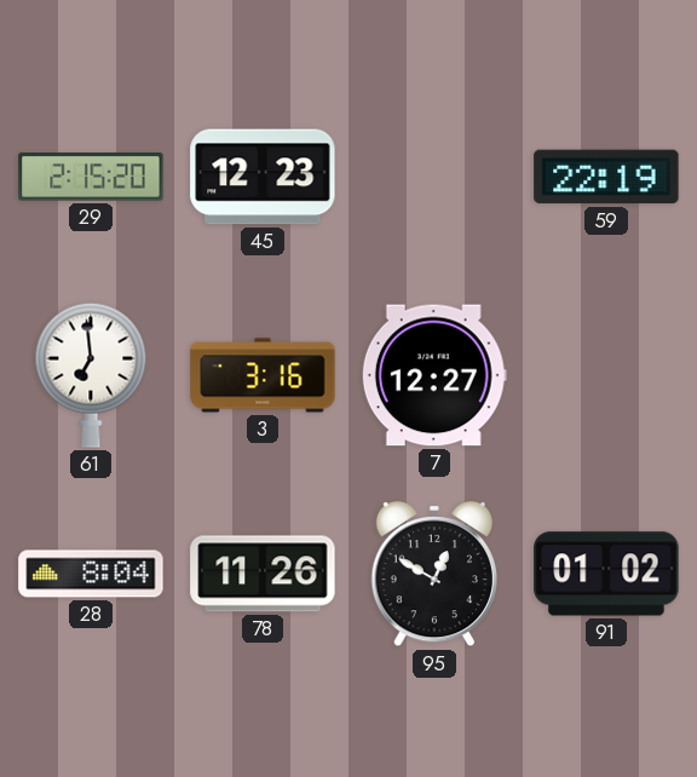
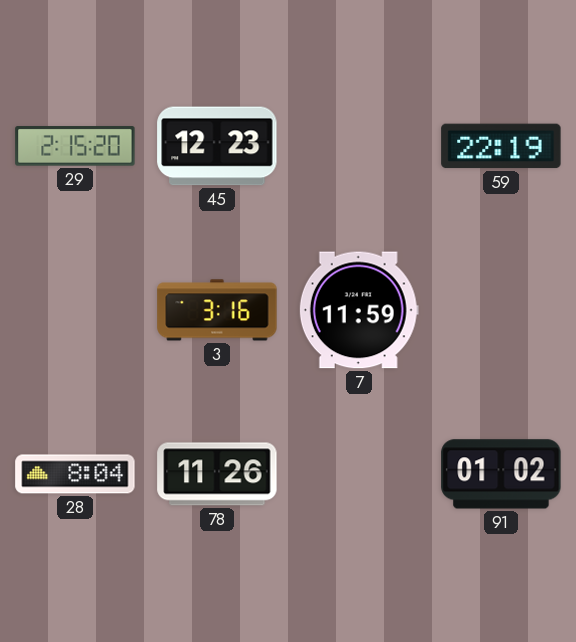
61: 6:59 -> none
7: 12:27 -> 11:59
95: 12:50 -> none
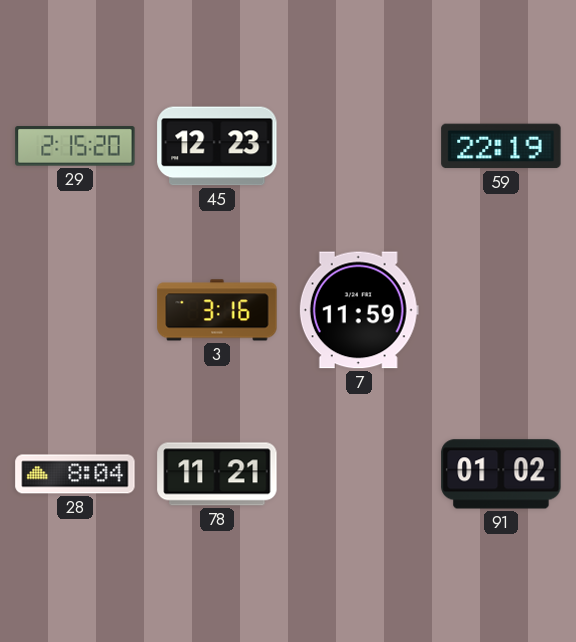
78: 11:26 -> 11:21
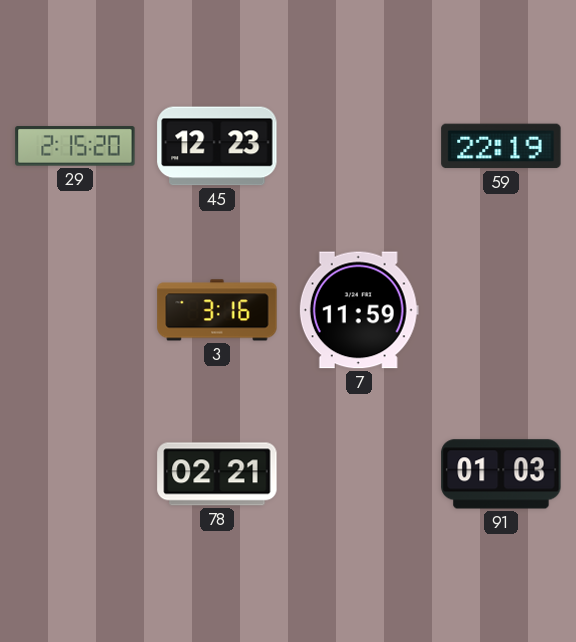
28: 8:04 -> none
78: 11:21 -> 02:21
91: 01:02 -> 01:03
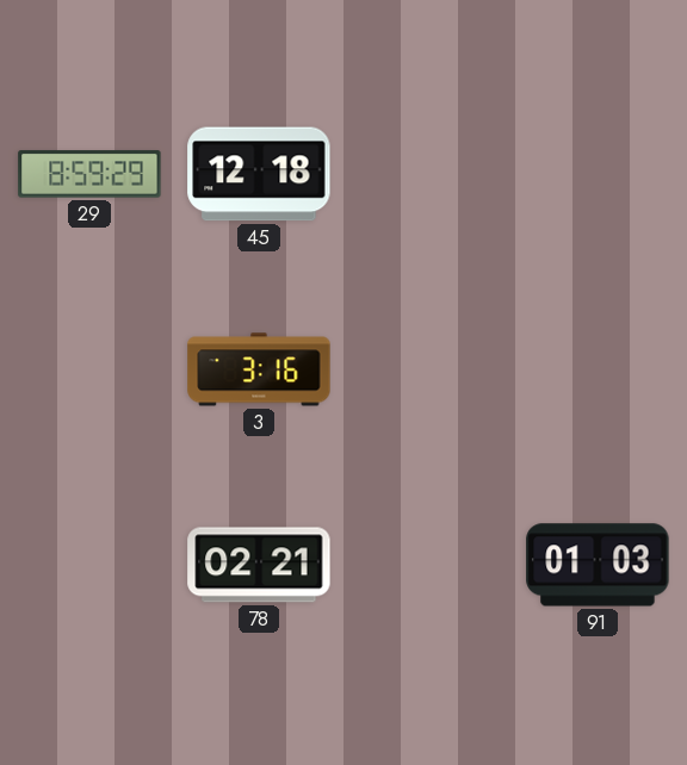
29: 2:15 -> 8:59
45: 12:23 -> 12:18
59: 22:19 -> none
7: 11:59 -> none
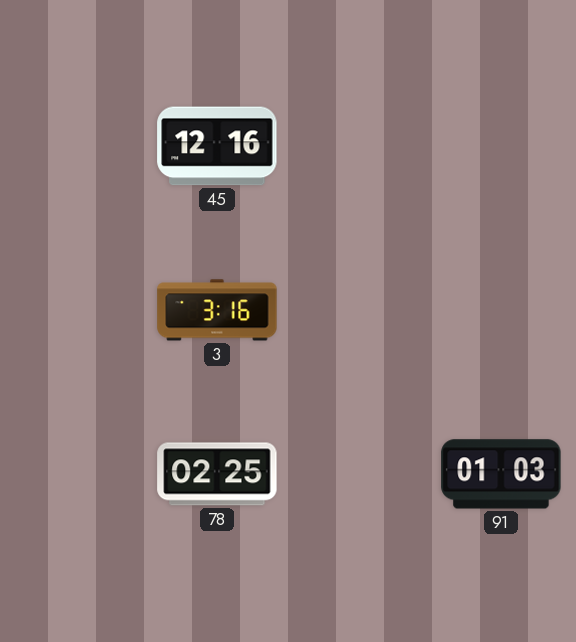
29: 8:59 -> none
45: 12:18 -> 12:16
78: 02:21 -> 02:25
